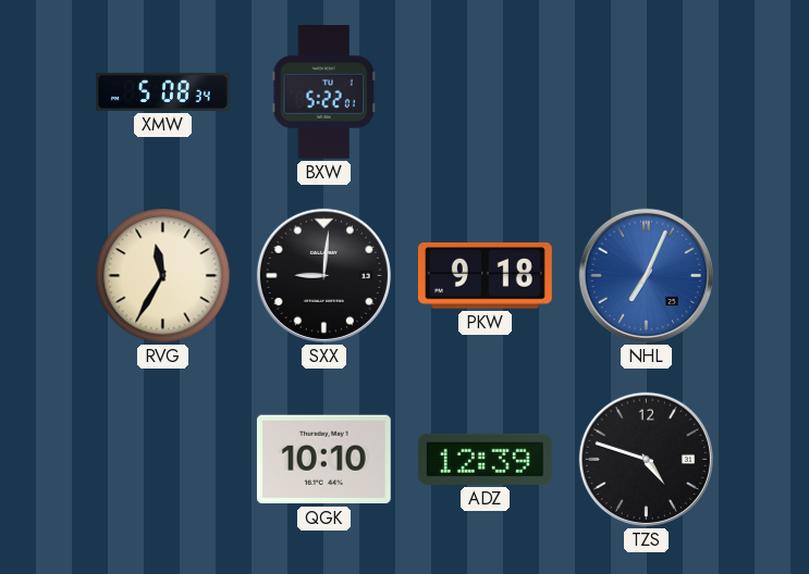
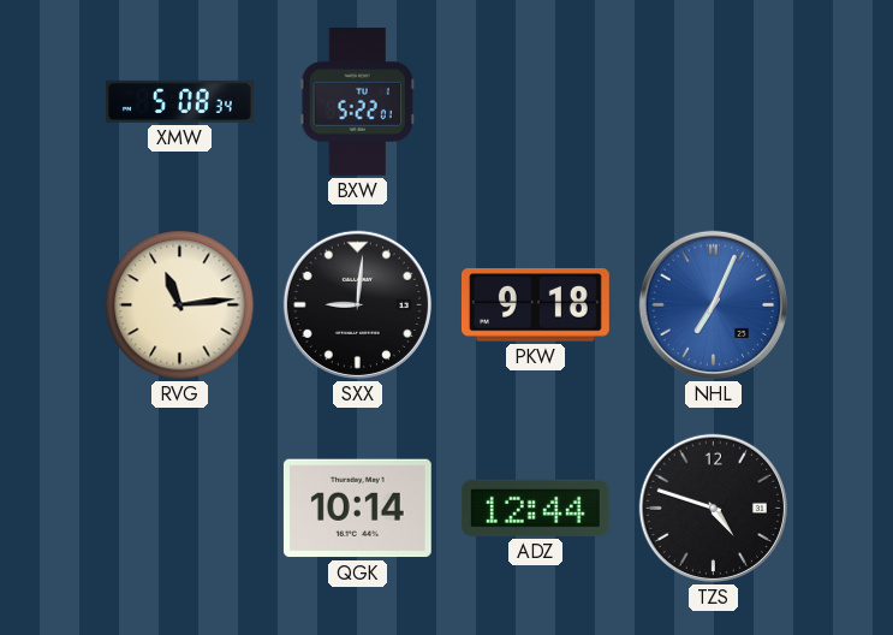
RVG: 11:35 -> 11:14
QGK: 10:10 -> 10:14
ADZ: 12:39 -> 12:44
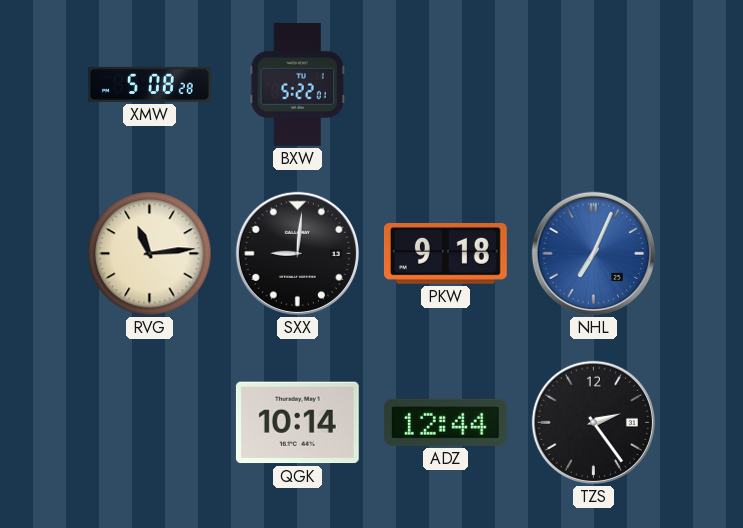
XMW: 5:08:34 -> 5:08:28
TZS: 4:48 -> 2:24
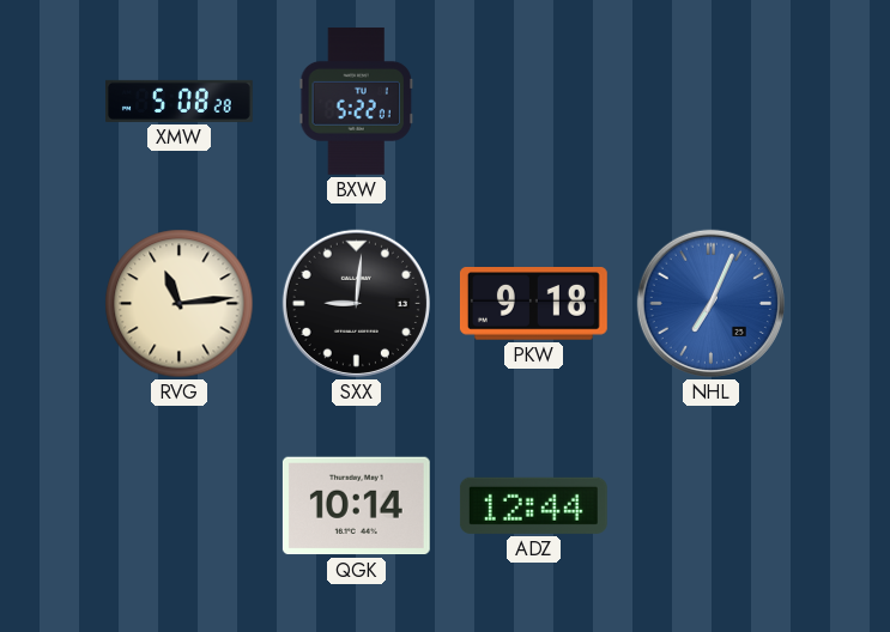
TZS: 2:24 -> none
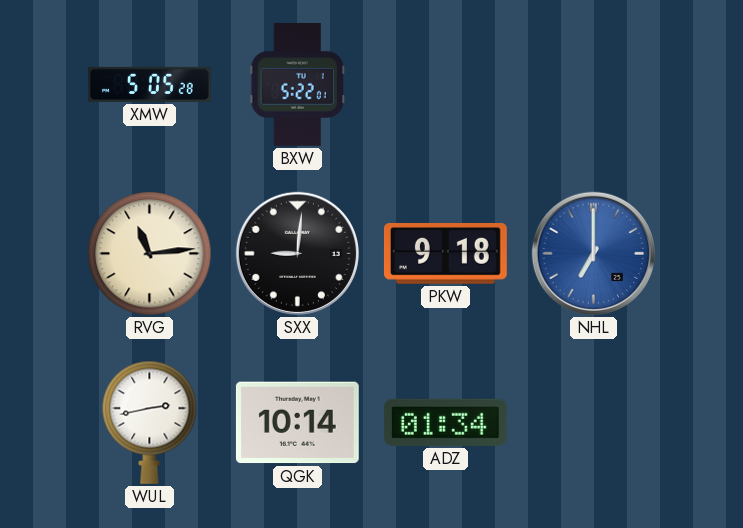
XMW: 5:08 -> 5:05
NHL: 7:04 -> 7:00
WUL: none -> 2:43
ADZ: 12:44 -> 01:34
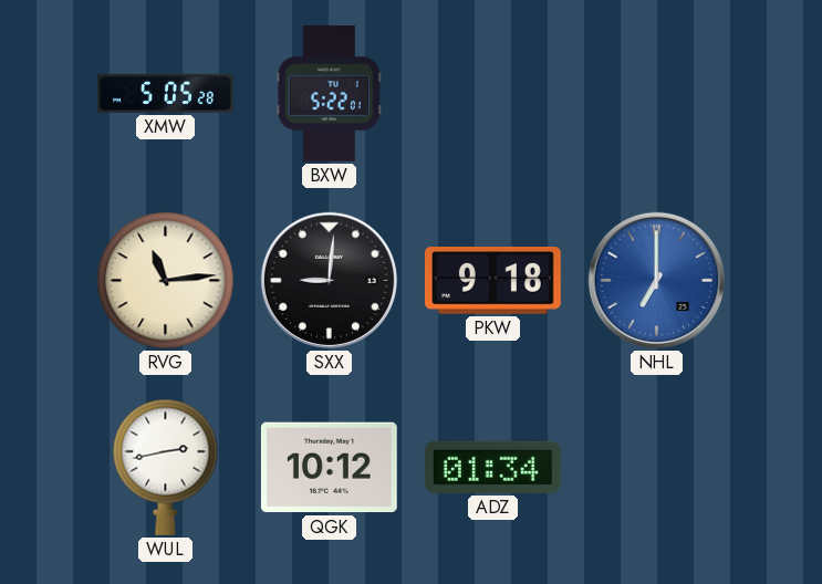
QGK: 10:14 -> 10:12
